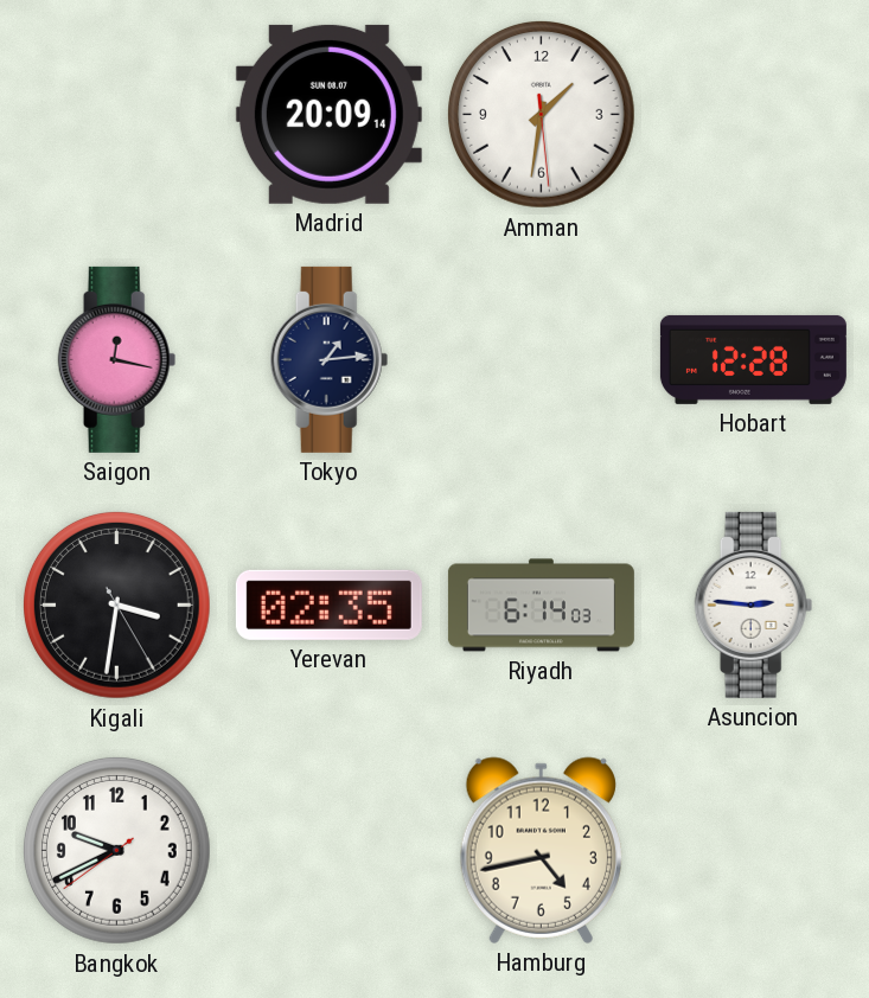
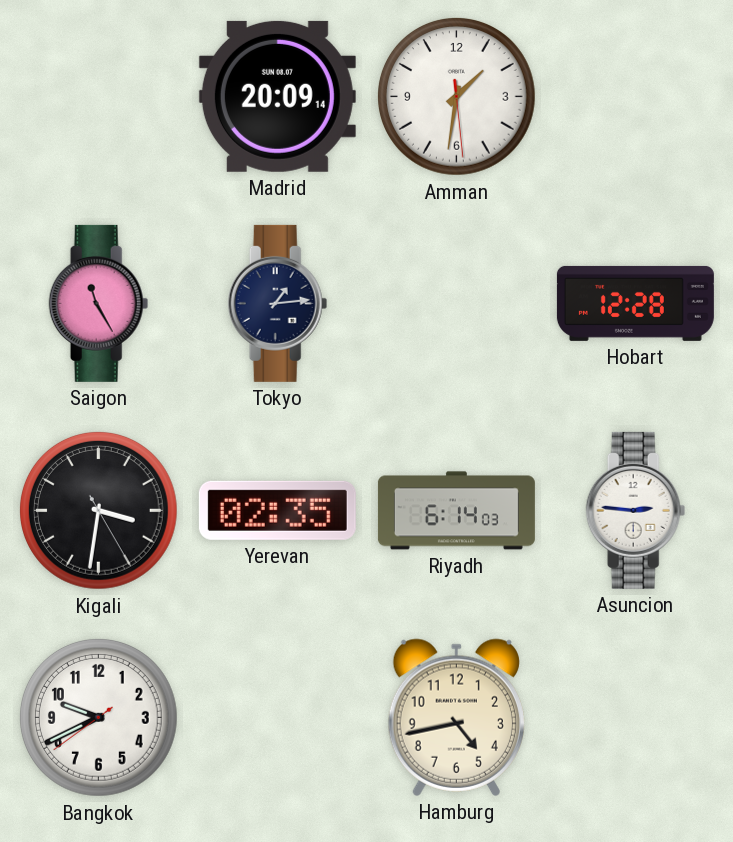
Saigon: 12:17 -> 11:25
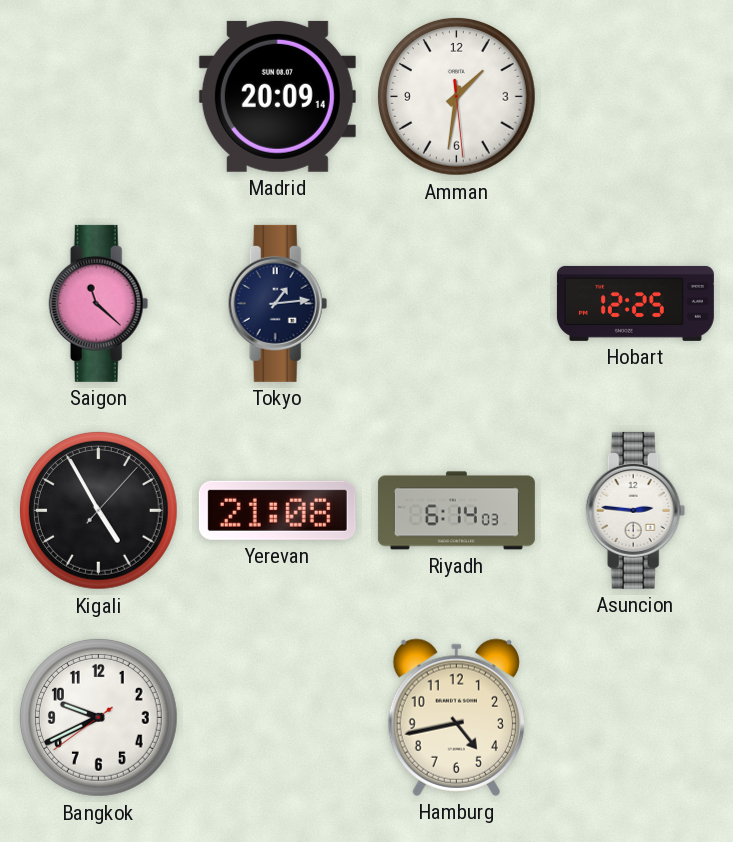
Saigon: 11:25 -> 11:22
Hobart: 12:28 -> 12:25
Kigali: 3:31 -> 4:55
Yerevan: 02:35 -> 21:08
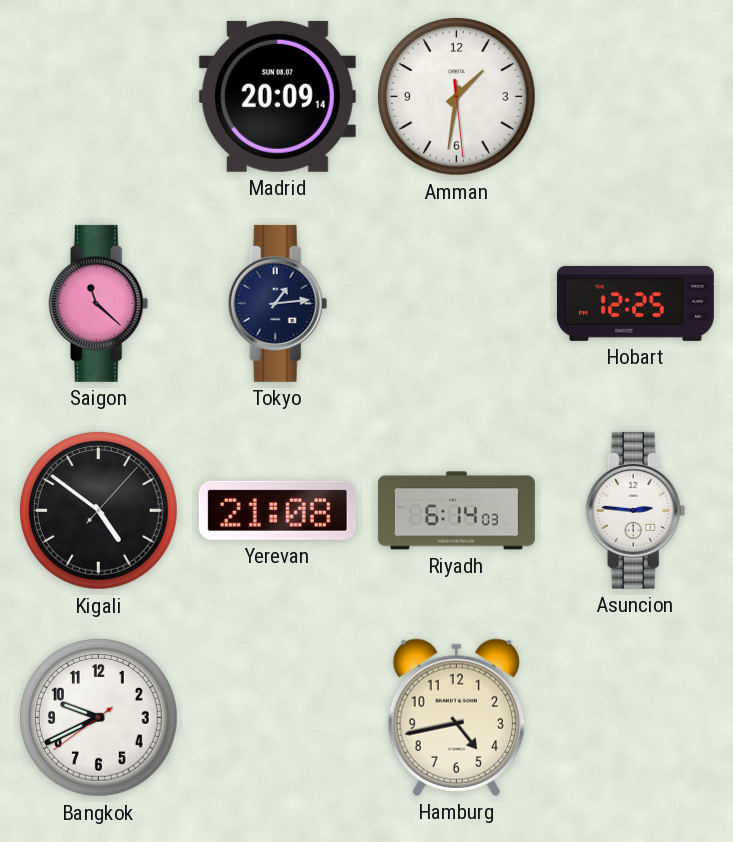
Kigali: 4:55 -> 4:51
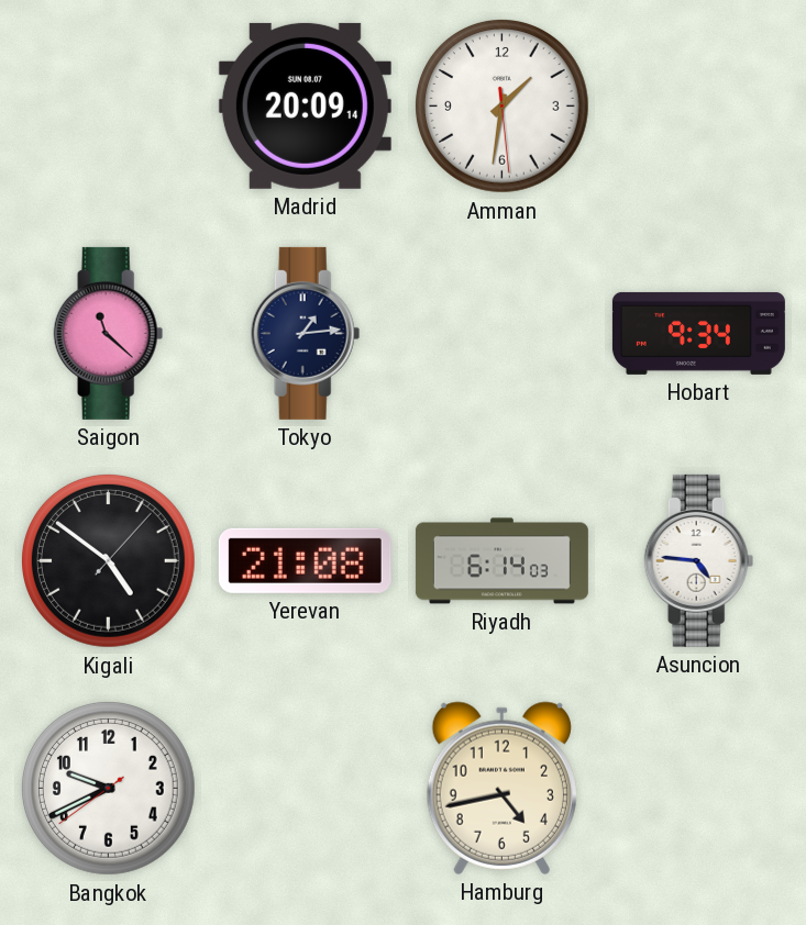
Hobart: 12:25 -> 9:34
Asuncion: 2:46 -> 4:46
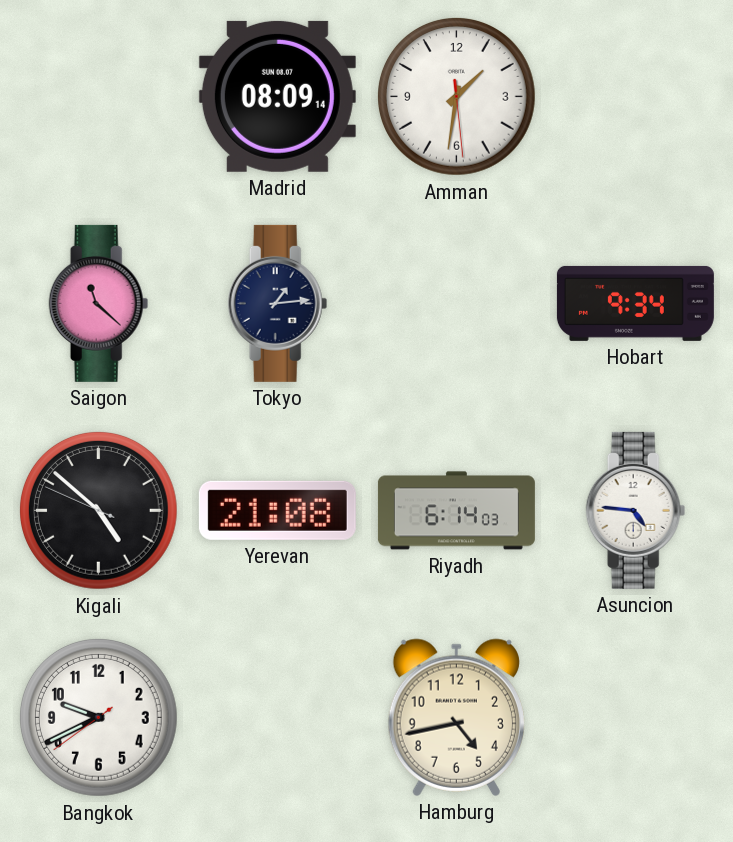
Madrid: 20:09 -> 08:09
Kigali: 4:51:07 -> 4:51:49
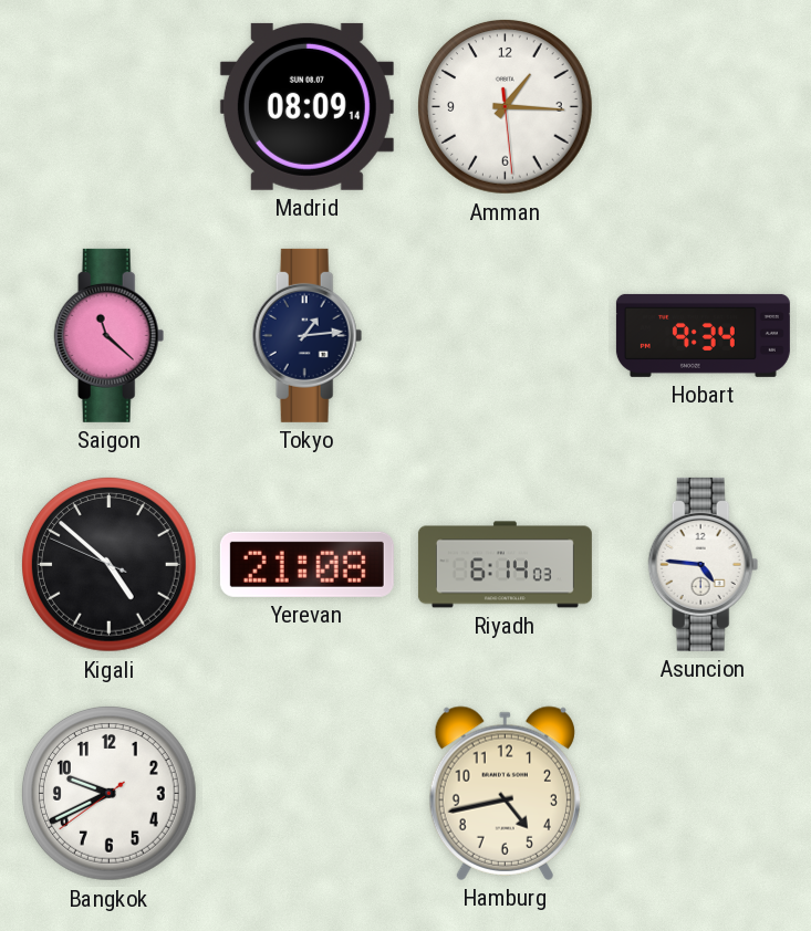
Amman: 1:31 -> 1:15
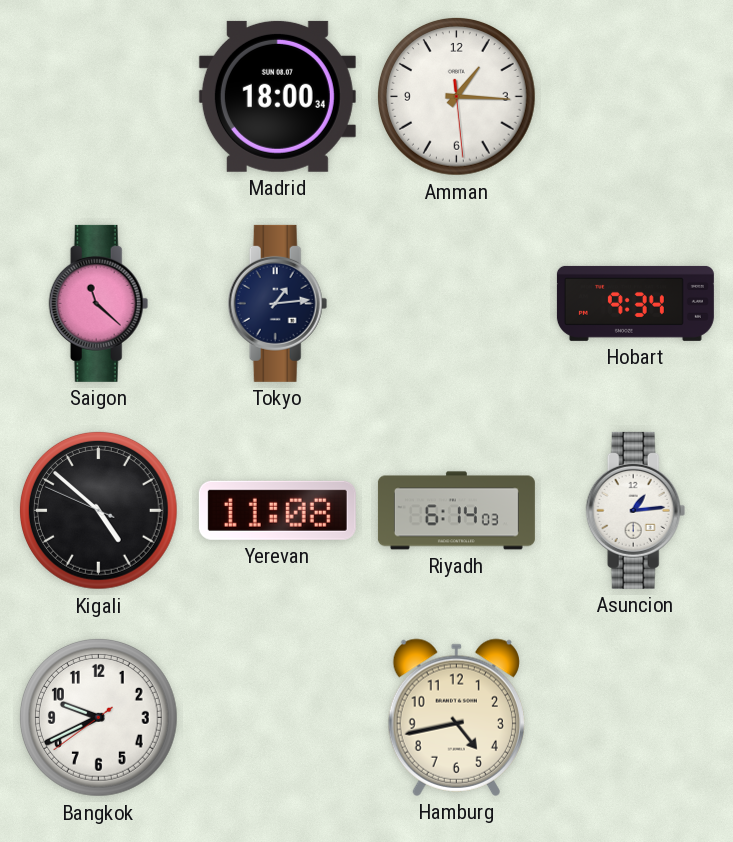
Madrid: 08:09 -> 18:00
Yerevan: 21:08 -> 11:08
Asuncion: 4:46 -> 1:14
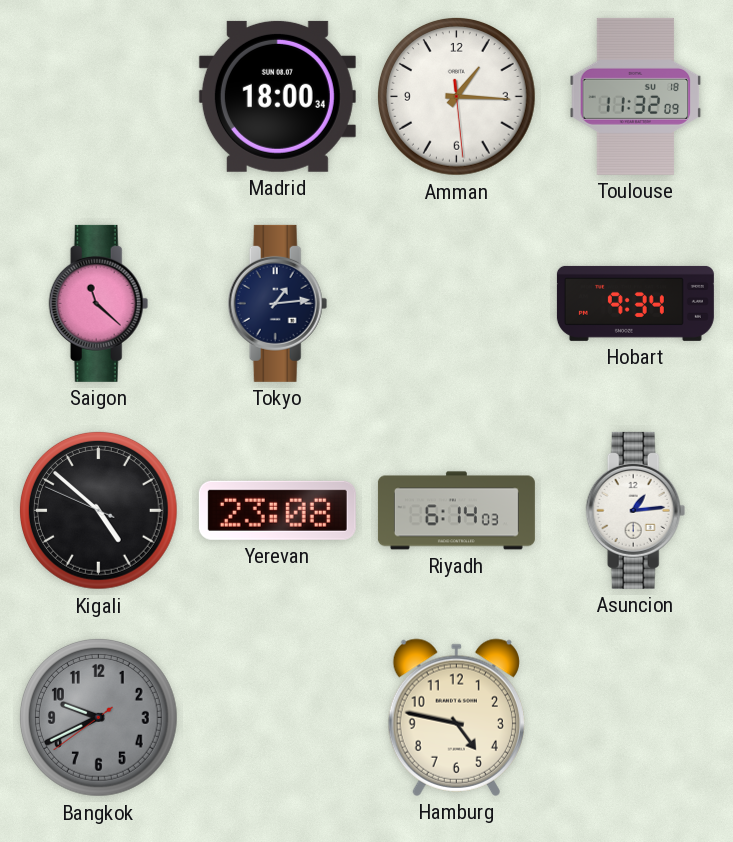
Toulouse: none -> 11:32
Yerevan: 11:08 -> 23:08
Bangkok dial: white -> grey
Hamburg: 4:43 -> 4:47
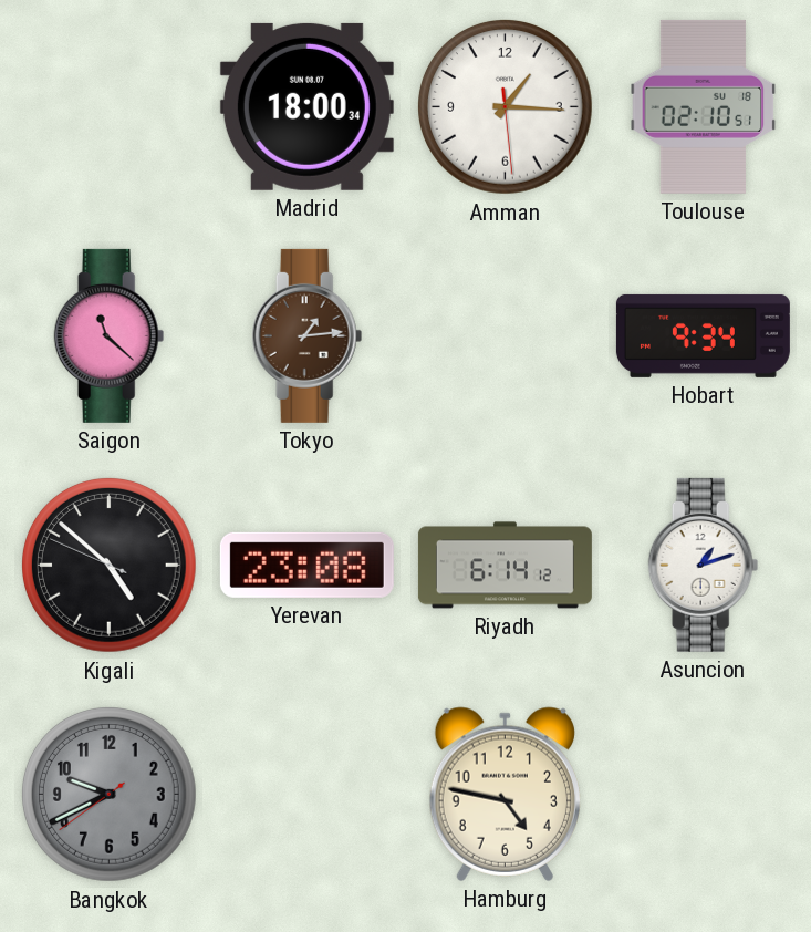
Toulouse: 11:32 -> 02:10
Tokyo dial: navy -> brown
Riyadh: 6:14:03 -> 6:14:12
Asuncion: 1:14 -> 1:12
